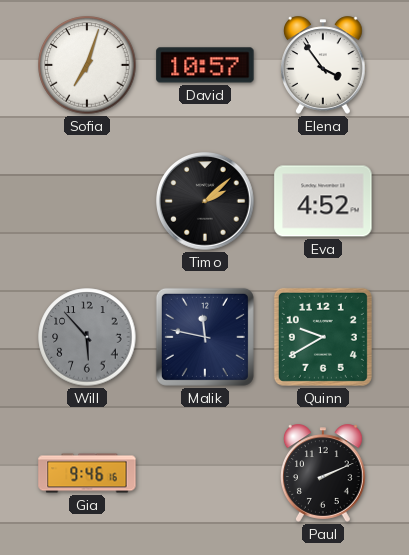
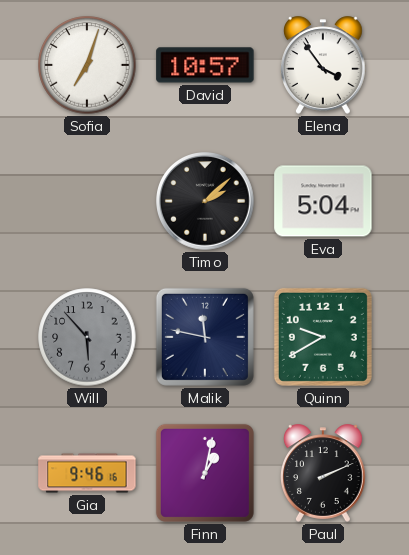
Eva: 4:52 -> 5:04
Finn: none -> 1:02
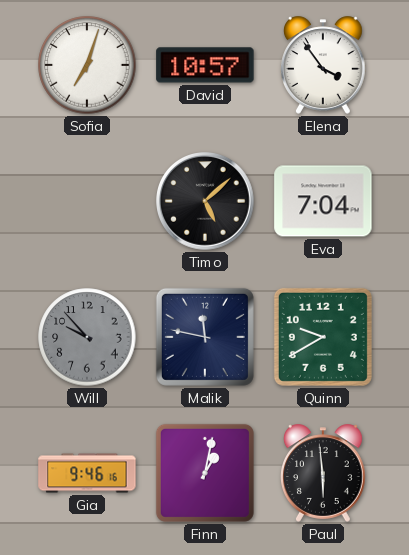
Timo: 2:08 -> 5:08
Eva: 5:04 -> 7:04
Will: 5:53 -> 9:53
Paul: 2:11 -> 5:59
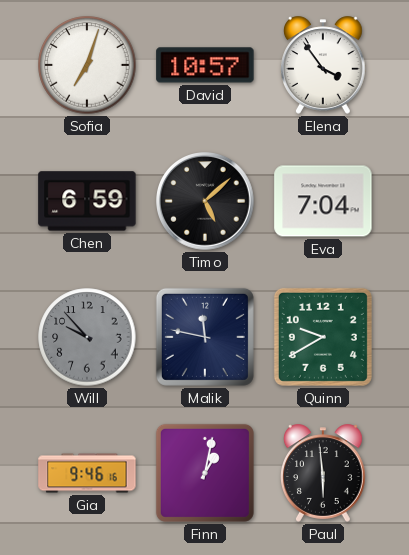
Chen: none -> 6:59
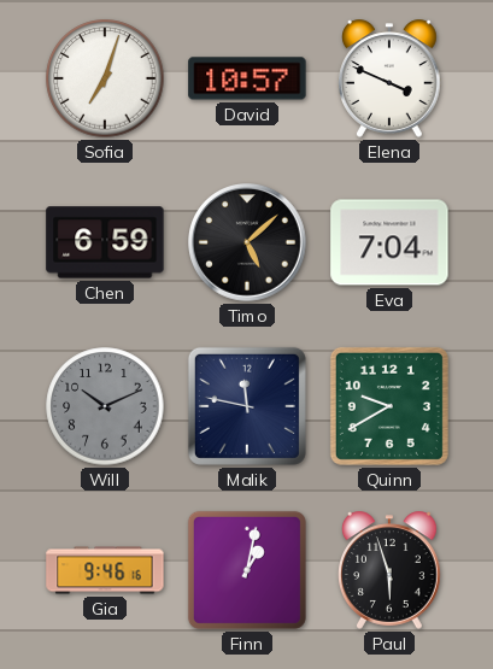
Elena: 3:54 -> 3:49
Will: 9:53 -> 10:11
Paul: 5:59 -> 5:57
